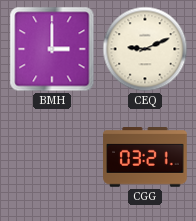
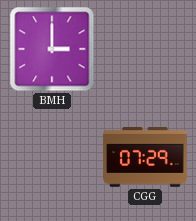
CEQ: 9:11 -> none
CGG: 03:21 -> 07:29
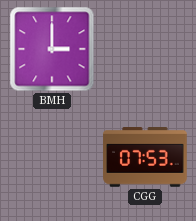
CGG: 07:29 -> 07:53
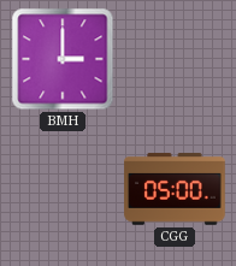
CGG: 07:53 -> 05:00
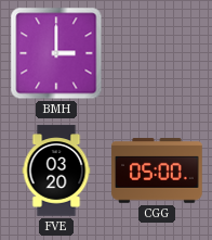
FVE: none -> 03:20
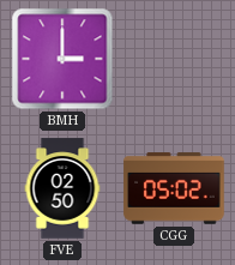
FVE: 03:20 -> 02:50
CGG: 05:00 -> 05:02
